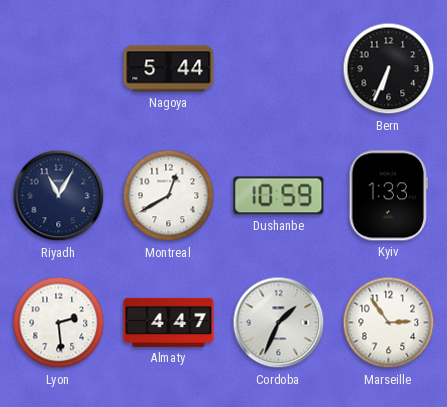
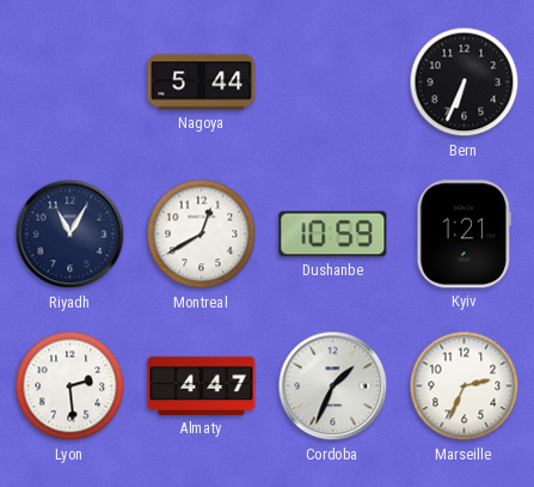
Kyiv: 1:33 -> 1:21
Marseille: 2:54 -> 2:34
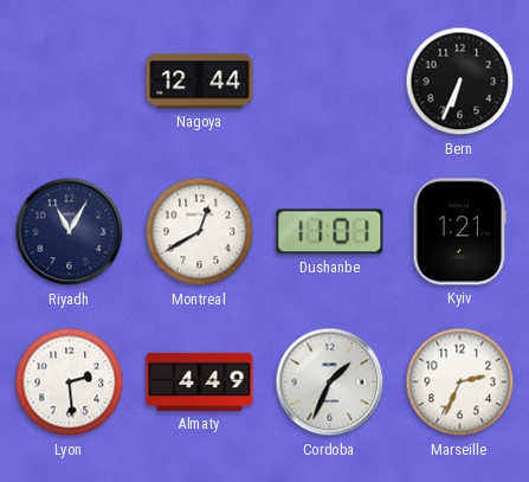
Nagoya: 5:44 -> 12:44
Dushanbe: 10:59 -> 11:01
Almaty: 4:47 -> 4:49
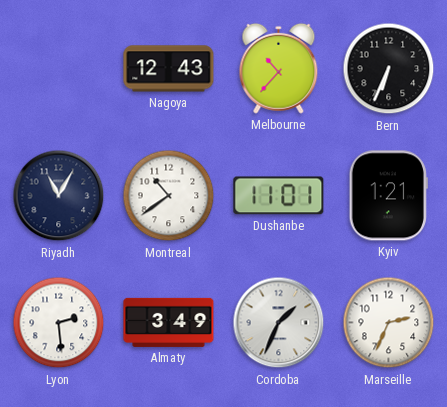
Nagoya: 12:44 -> 12:43
Melbourne: none -> 10:37
Montreal: 12:40 -> 10:39
Almaty: 4:49 -> 3:49
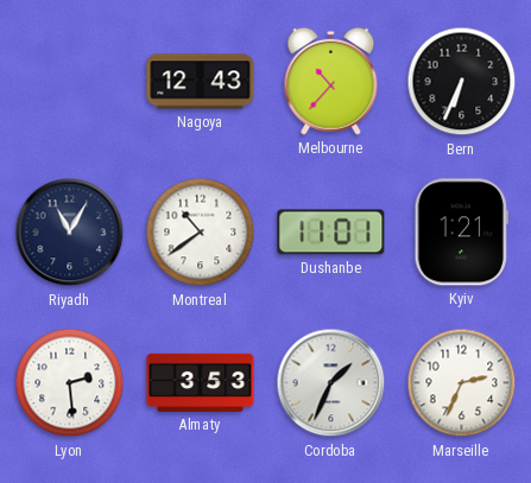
Almaty: 3:49 -> 3:53
